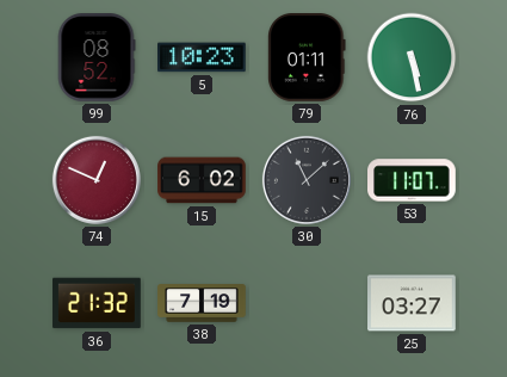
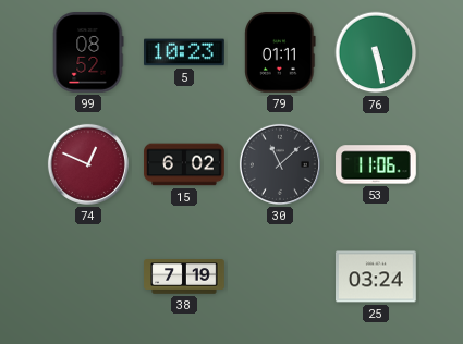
53: 11:07 -> 11:06
36: 21:32 -> none
25: 03:27 -> 03:24
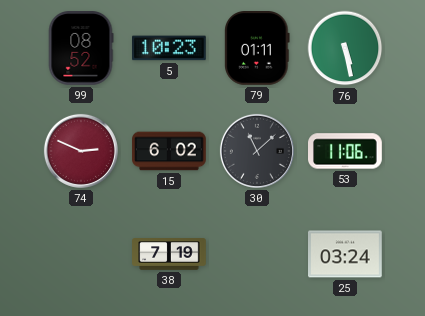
74: 12:49 -> 2:49
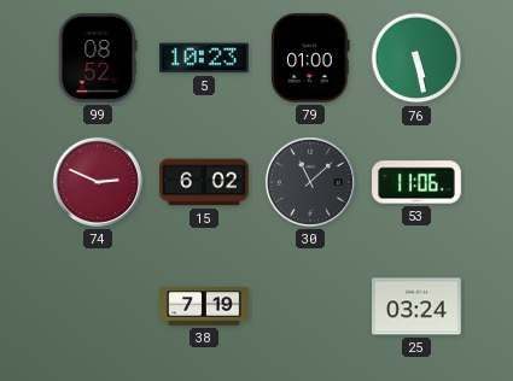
79: 01:11 -> 01:00
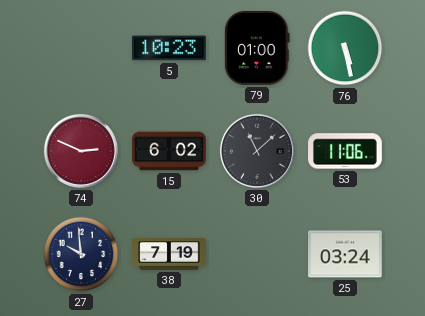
99: 08:52 -> none
27: none -> 9:59
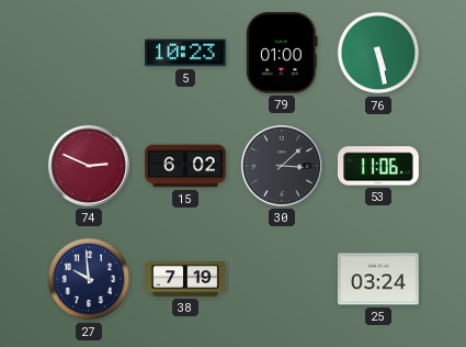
30: 11:08 -> 3:08
